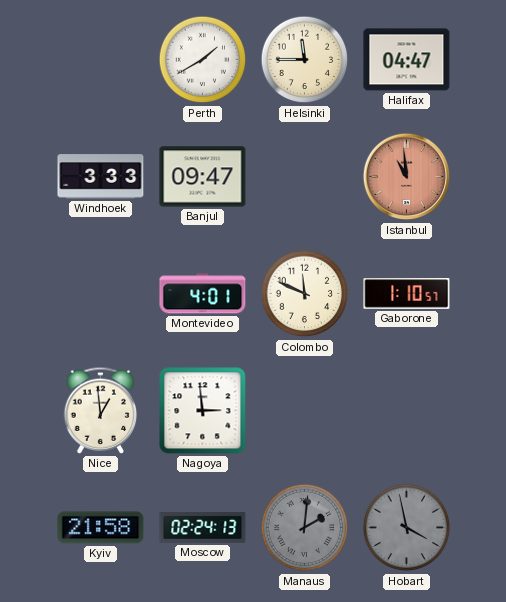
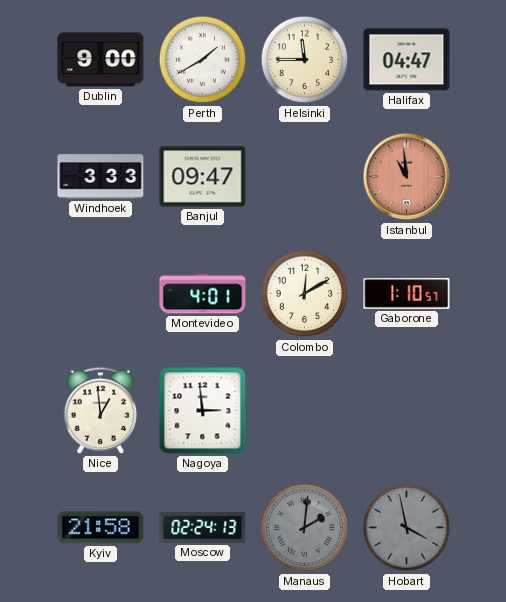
Dublin: none -> 9:00
Colombo: 11:49 -> 12:10
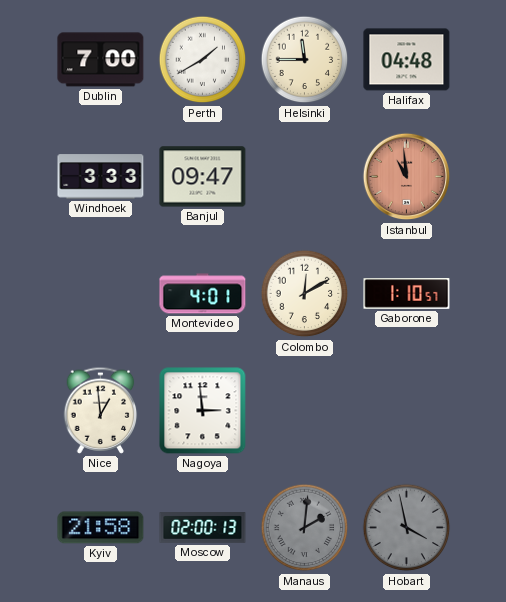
Dublin: 9:00 -> 7:00
Halifax: 04:47 -> 04:48
Moscow: 02:24 -> 02:00
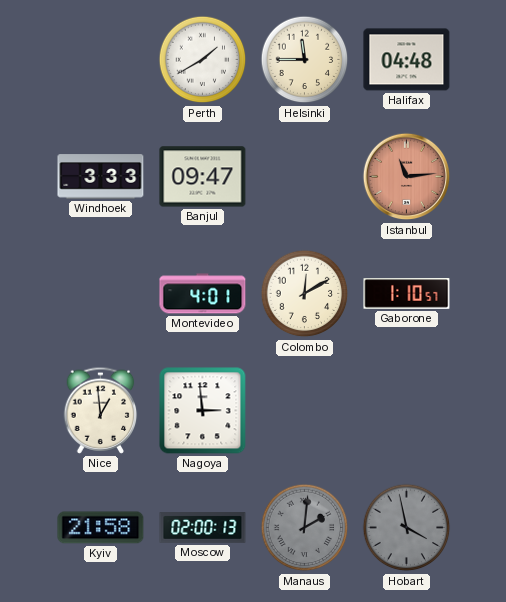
Dublin: 7:00 -> none
Istanbul: 10:59 -> 11:14
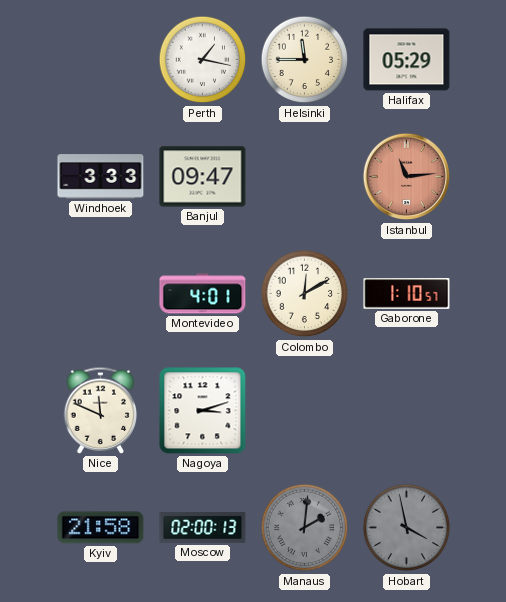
Perth: 1:40 -> 1:17
Halifax: 04:48 -> 05:29
Nice: 12:59 -> 11:49
Nagoya: 2:59 -> 3:12
